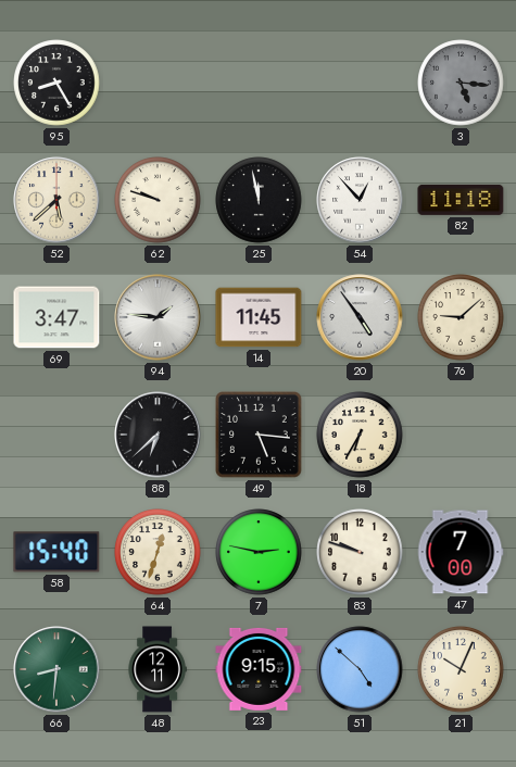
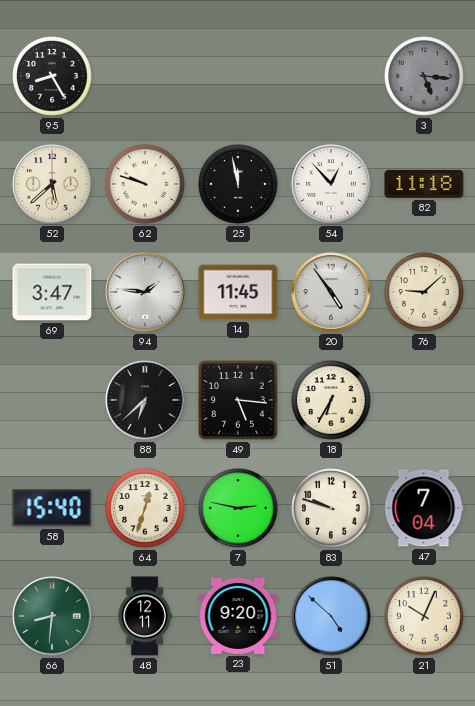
47: 7:00 -> 7:04
23: 9:15 -> 9:20
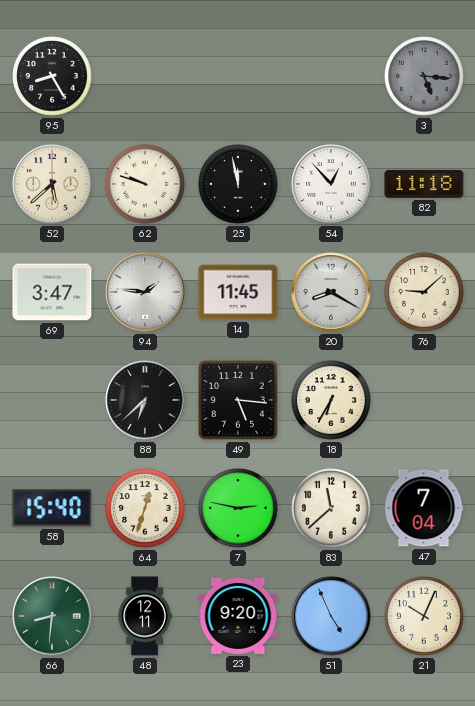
20: 4:54 -> 8:20
83: 9:48 -> 11:38
51: 4:52 -> 4:56
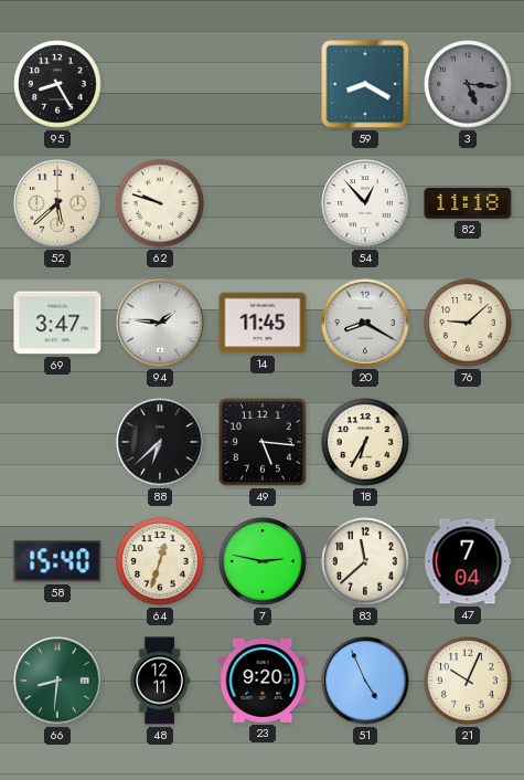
59: none -> 8:20
25: 11:58 -> none
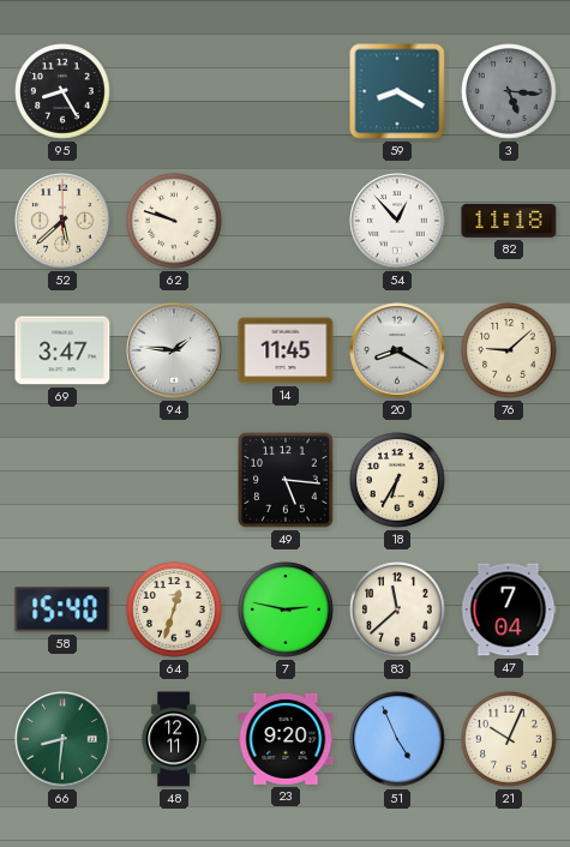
88: 6:38 -> none
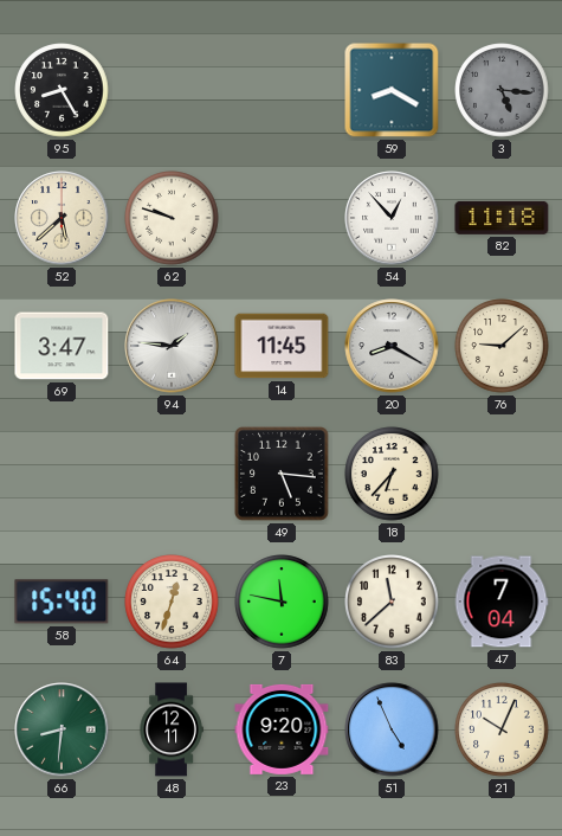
18: 6:35 -> 6:37
7: 2:47 -> 11:47
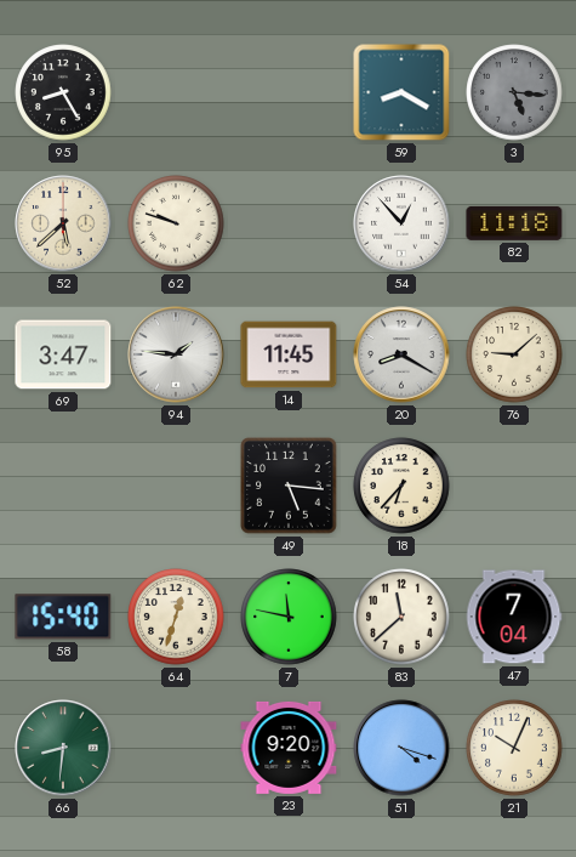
48: 12:11 -> none
51: 4:56 -> 4:18
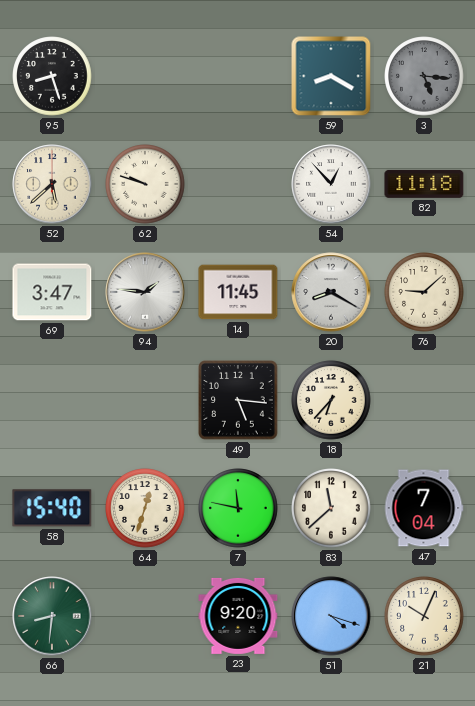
95: 8:25 -> 8:27
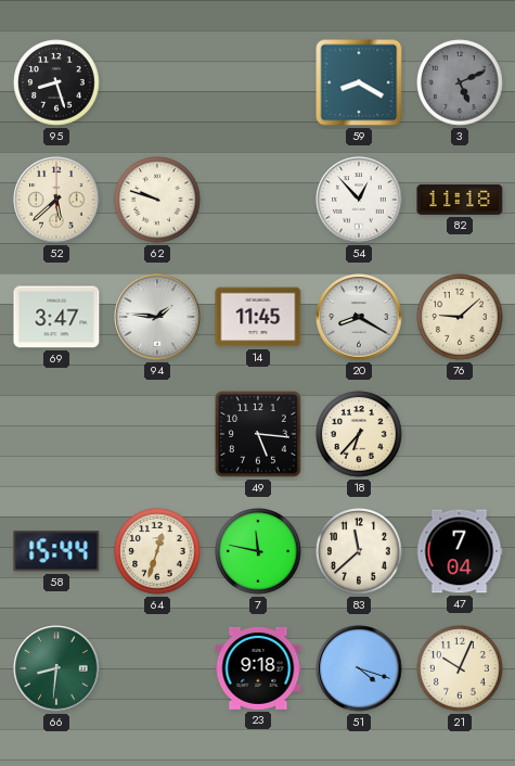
3: 5:16 -> 5:11
58: 15:40 -> 15:44
23: 9:20 -> 9:18
